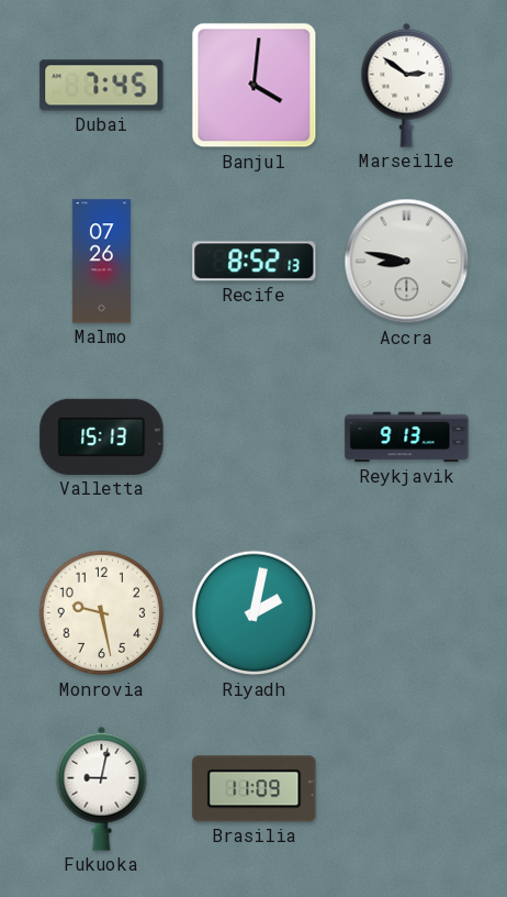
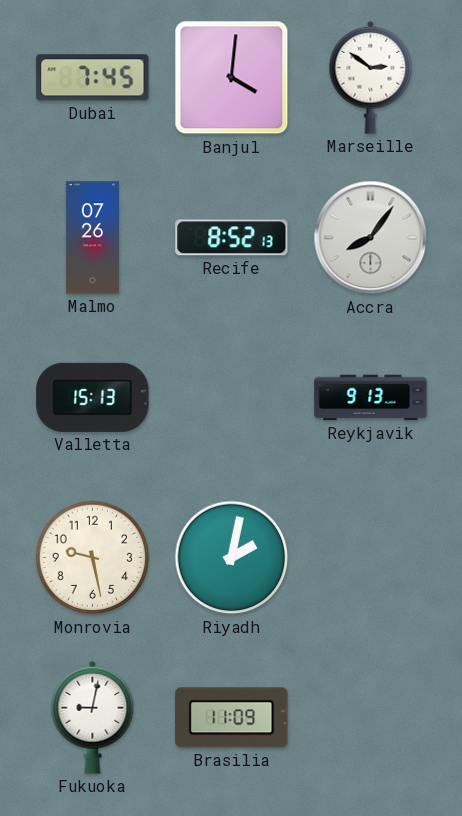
Accra: 8:47 -> 8:06
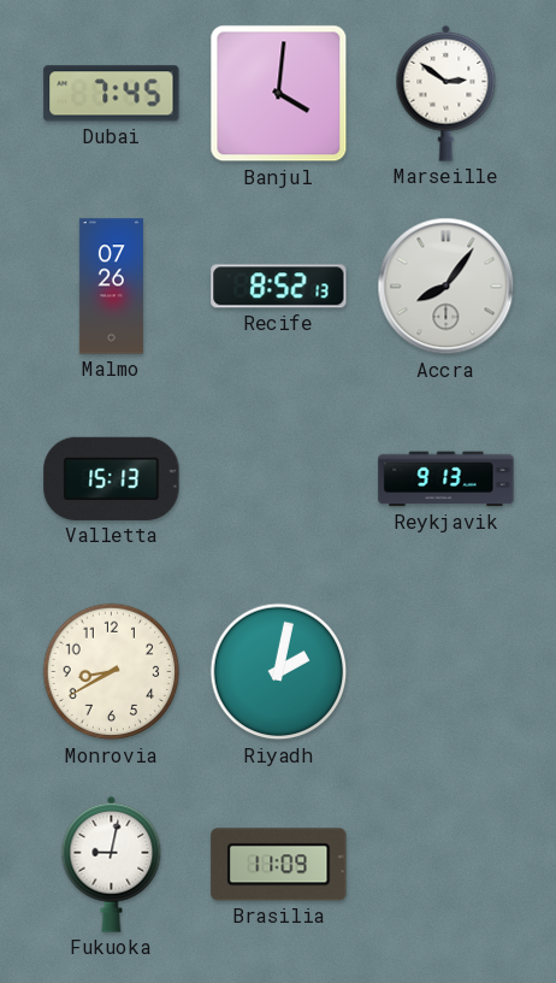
Monrovia: 9:28 -> 8:40
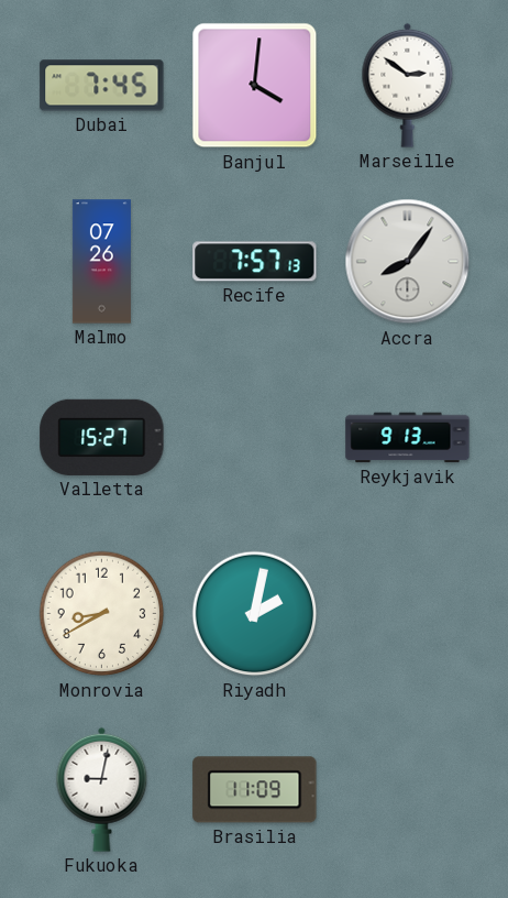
Recife: 8:52 -> 7:57
Valletta: 15:13 -> 15:27
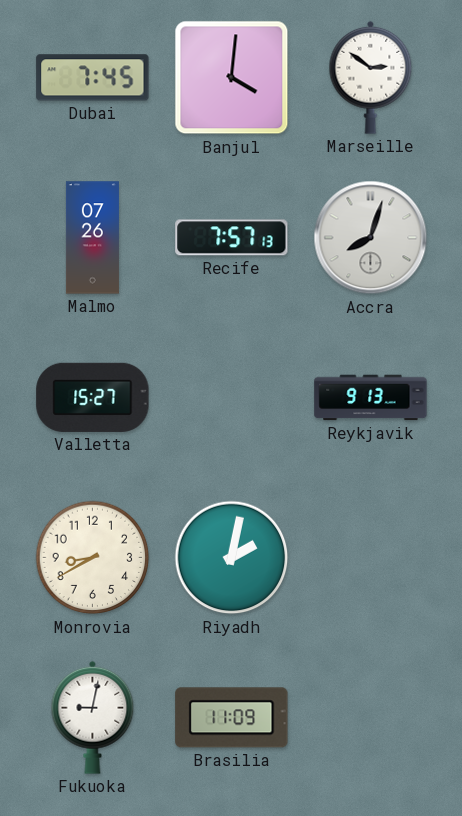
Accra: 8:06 -> 8:03
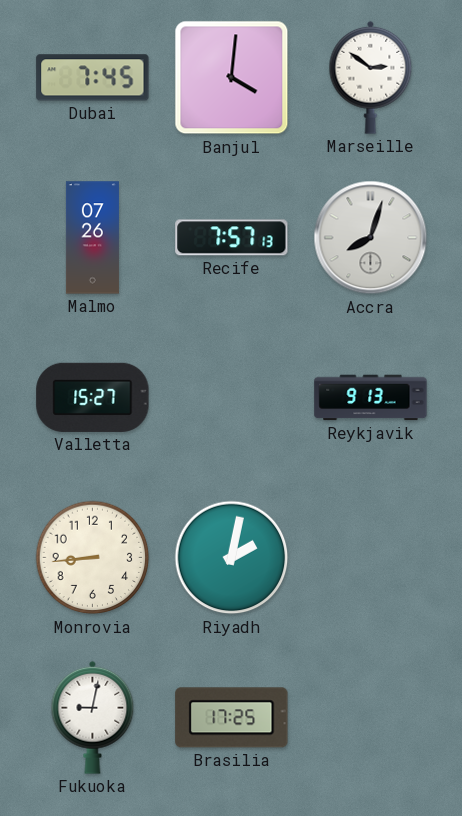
Monrovia: 8:40 -> 8:44
Brasilia: 11:09 -> 17:25
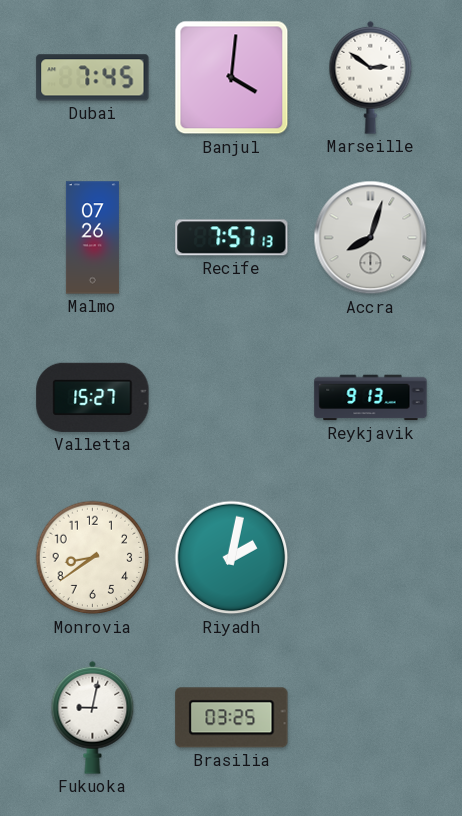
Monrovia: 8:44 -> 8:39
Brasilia: 17:25 -> 03:25
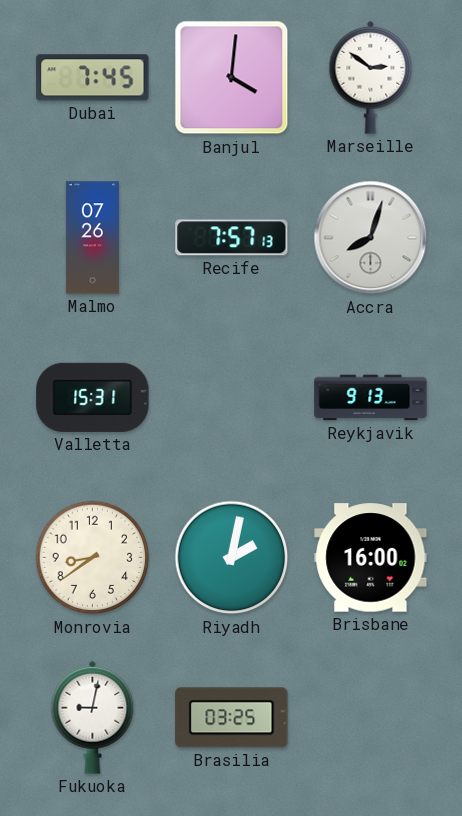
Valletta: 15:27 -> 15:31
Brisbane: none -> 16:00
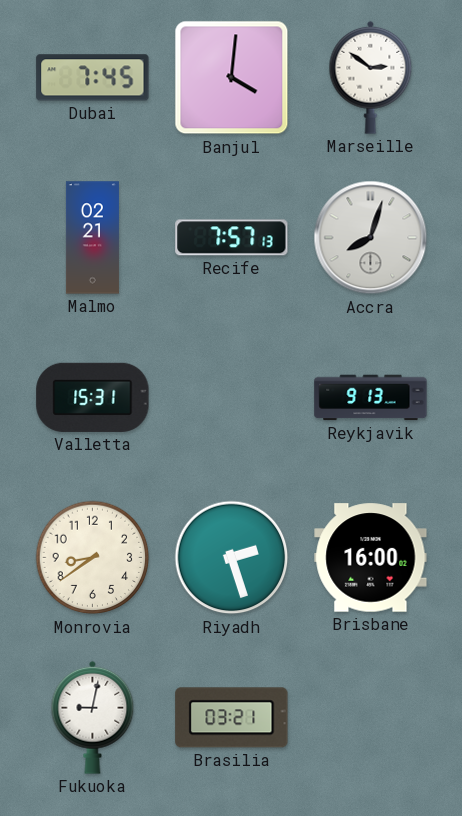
Malmo: 07:26 -> 02:21
Riyadh: 2:02 -> 2:27
Brasilia: 03:25 -> 03:21
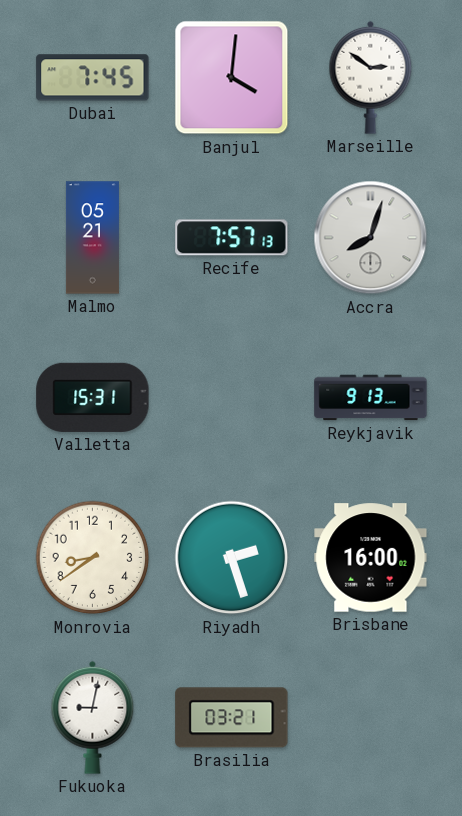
Malmo: 02:21 -> 05:21
